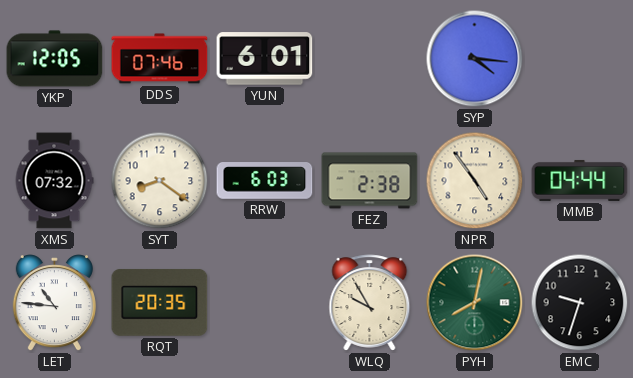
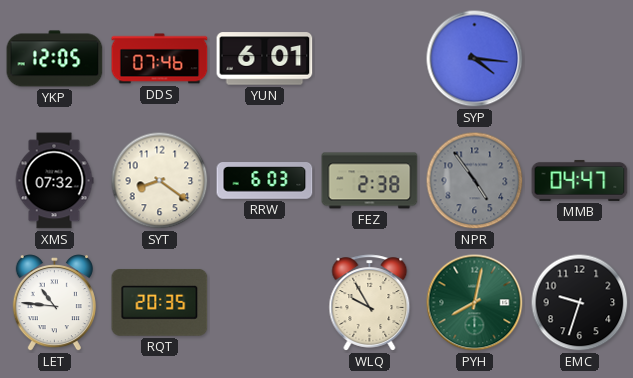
NPR dial: cream -> grey
MMB: 04:44 -> 04:47
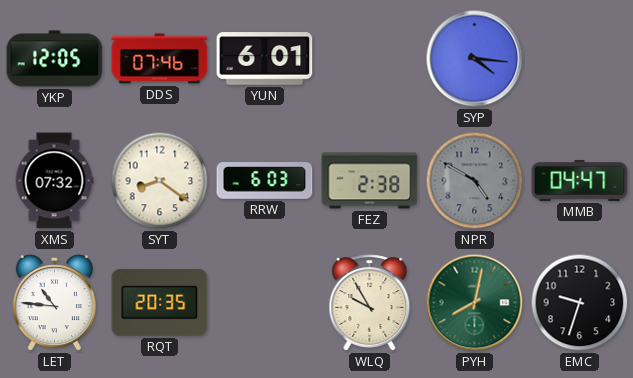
NPR: 4:54 -> 4:50
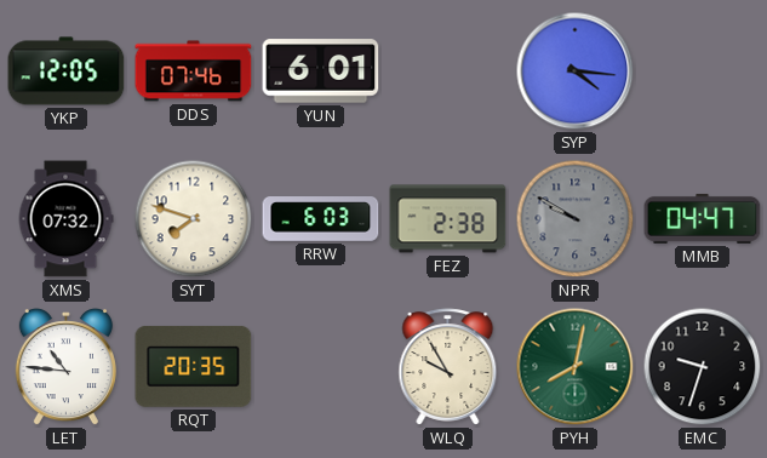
SYT: 8:21 -> 7:48
NPR: 4:50 -> 9:50
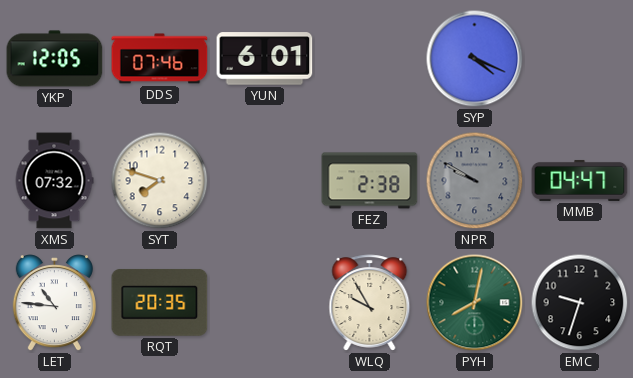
SYP: 4:16 -> 4:19
RRW: 6:03 -> none
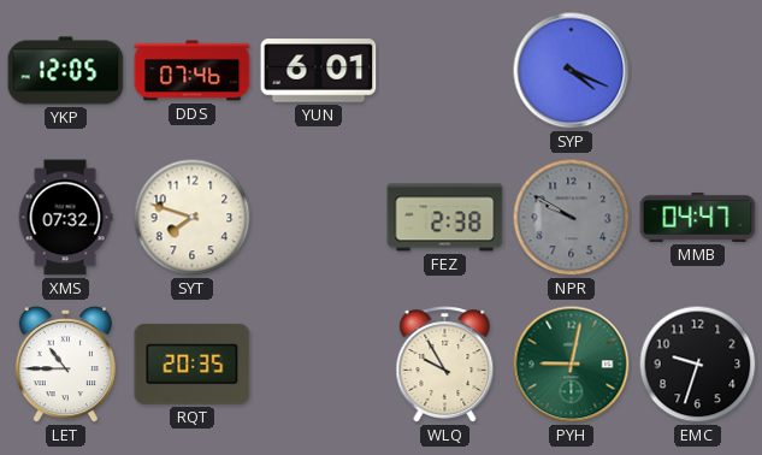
LET: 10:46 -> 10:45
PYH: 8:02 -> 9:02
